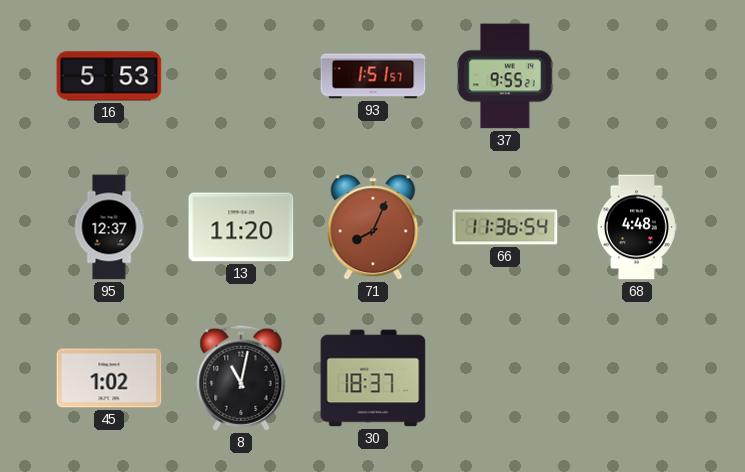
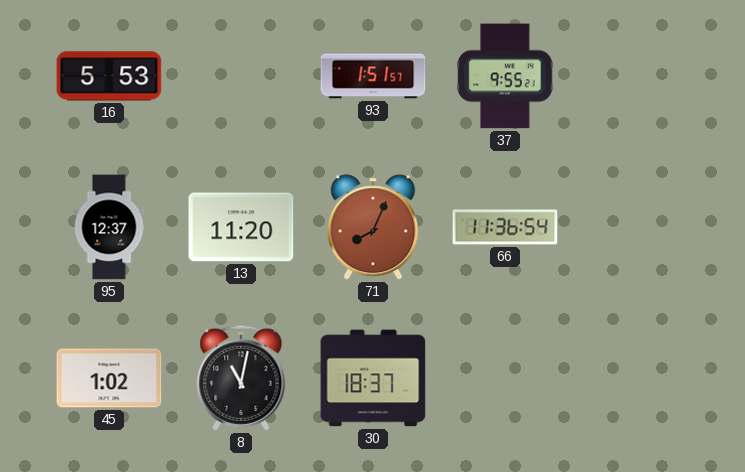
68: 4:48 -> none
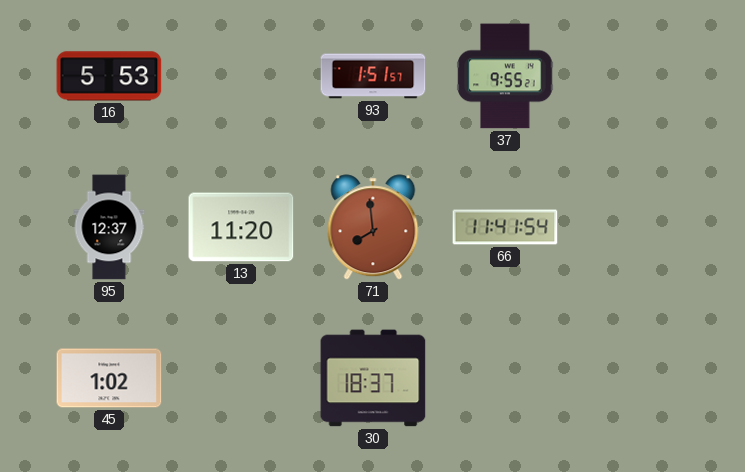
71: 8:04 -> 7:59
66: 11:36 -> 11:41
8: 11:02 -> none
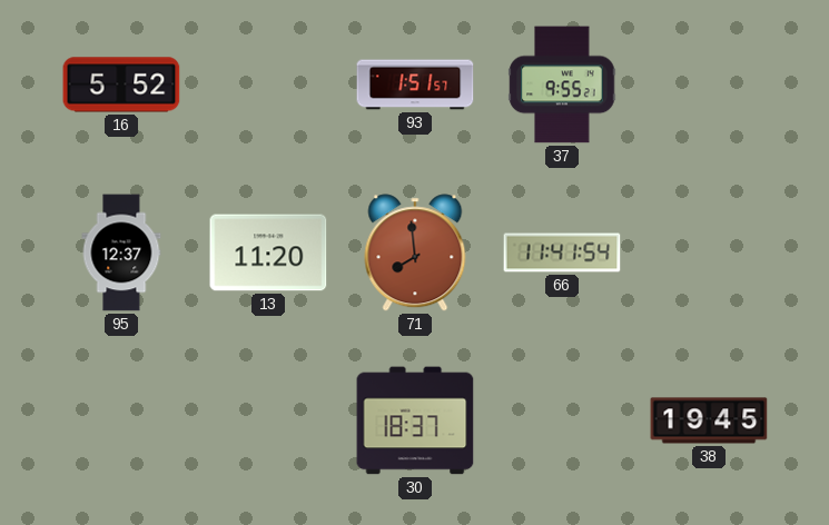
16: 5:53 -> 5:52
45: 1:02 -> none
38: none -> 19:45
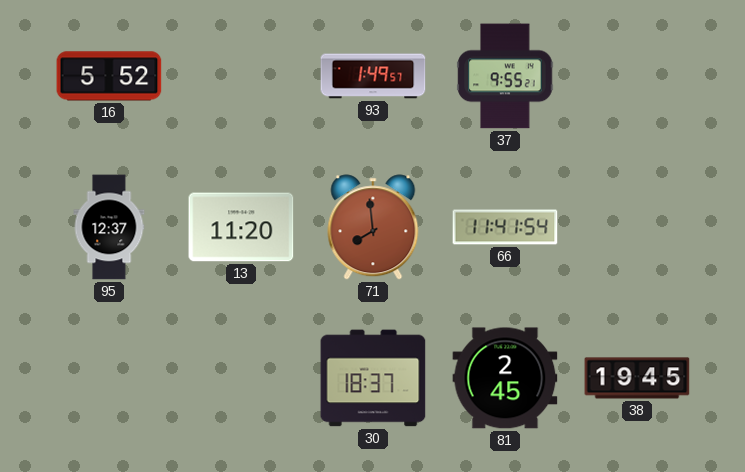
93: 1:51 -> 1:49
81: none -> 2:45
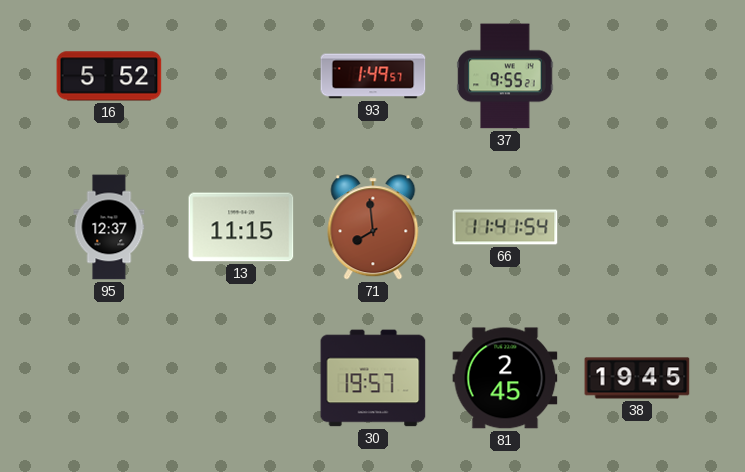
13: 11:20 -> 11:15
30: 18:37 -> 19:57
